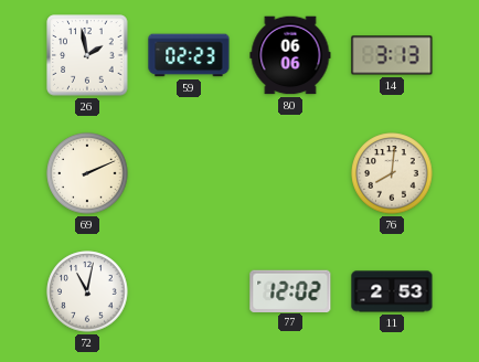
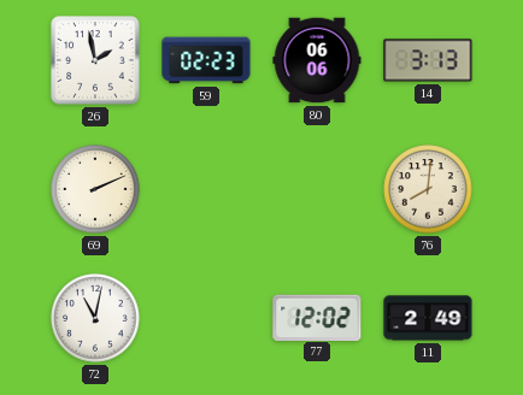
11: 2:53 -> 2:49
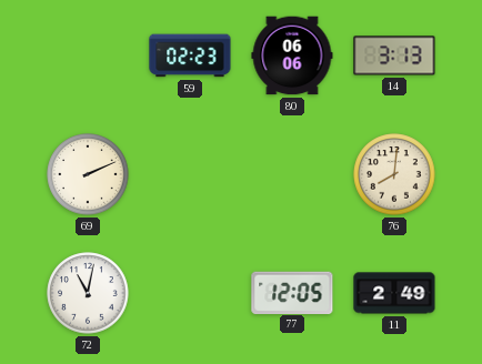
26: 1:58 -> none
77: 12:02 -> 12:05
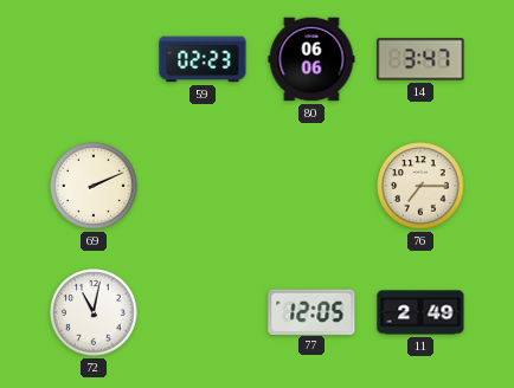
14: 3:13 -> 3:47
76: 8:01 -> 7:15
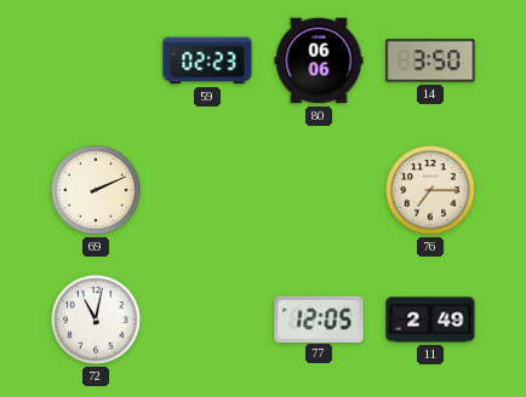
14: 3:47 -> 3:50
